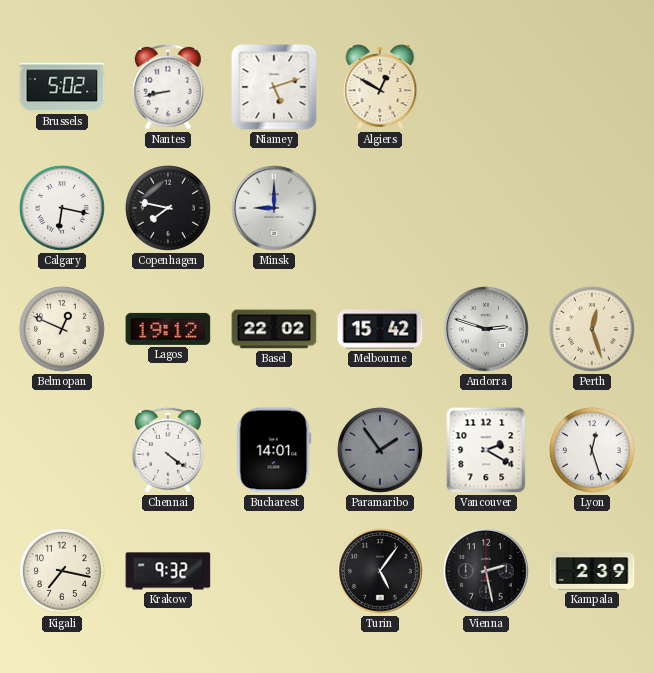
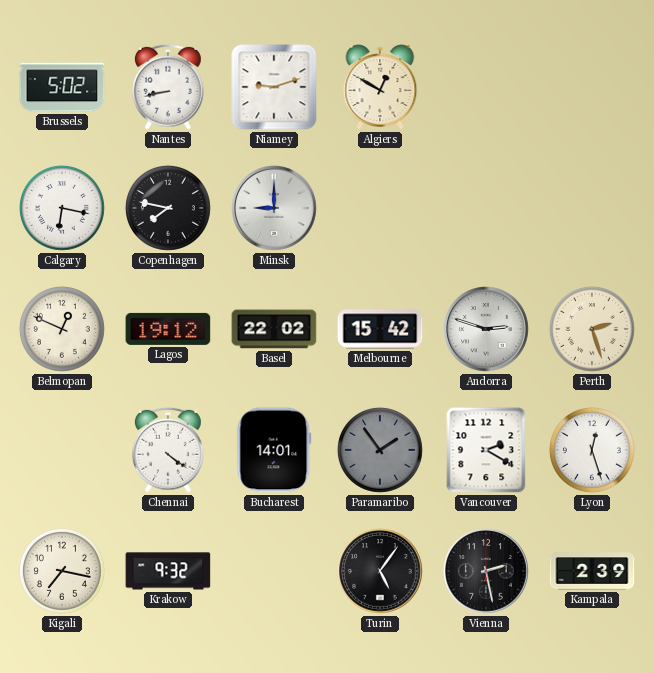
Niamey: 5:12 -> 9:12
Perth: 12:27 -> 2:27
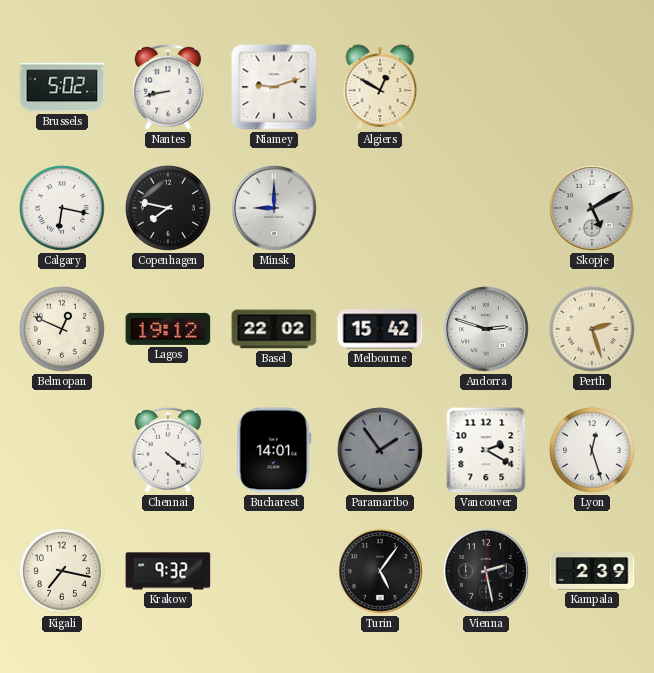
Skopje: none -> 5:10
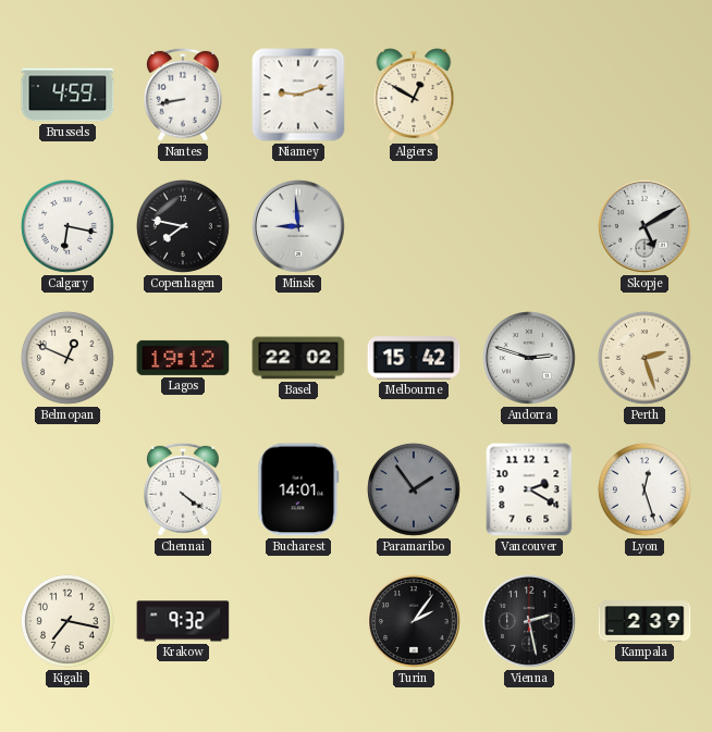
Brussels: 5:02 -> 4:59
Minsk: 9:00 -> 8:59
Turin: 5:06 -> 2:06
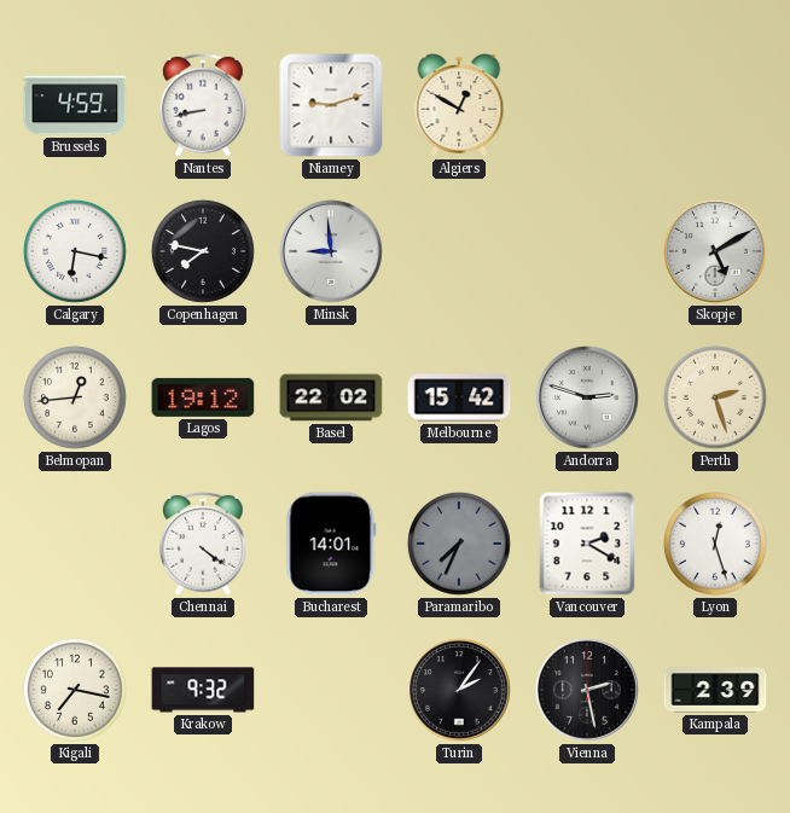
Belmopan: 12:49 -> 12:44
Paramaribo: 1:54 -> 7:34
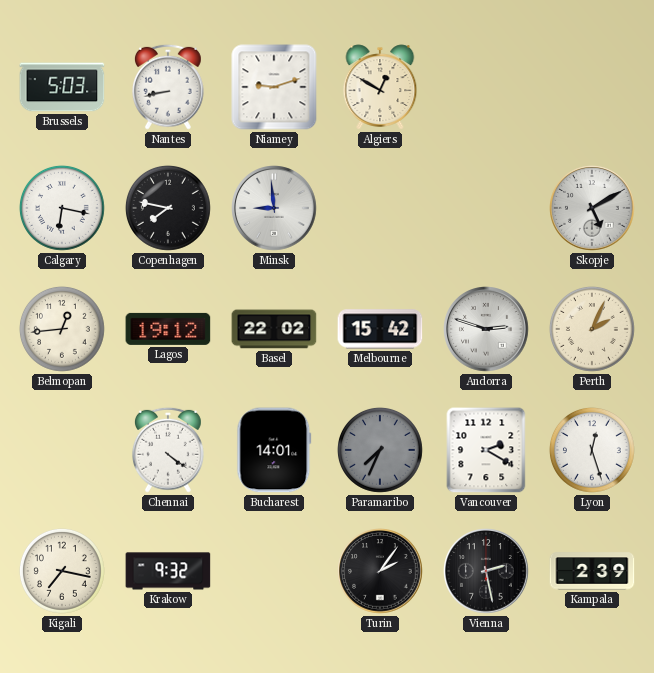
Brussels: 4:59 -> 5:03
Perth: 2:27 -> 2:04
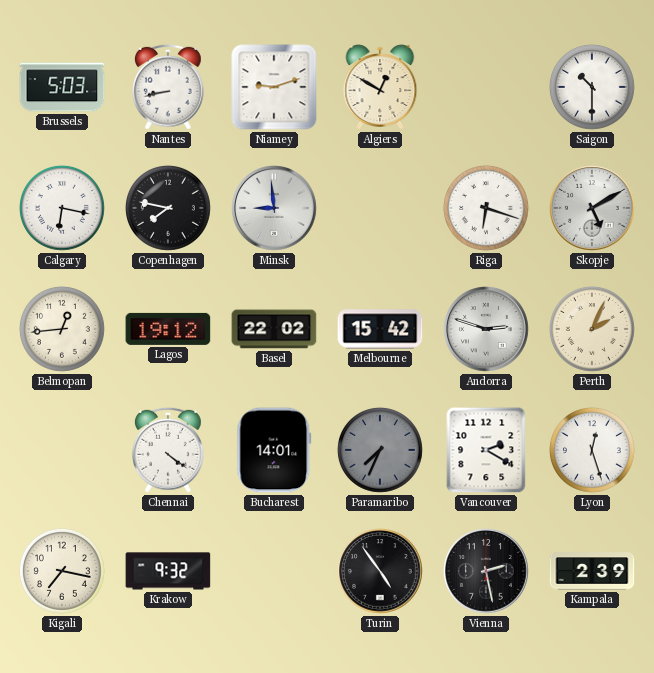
Saigon: none -> 10:30
Riga: none -> 6:18
Turin: 2:06 -> 4:54
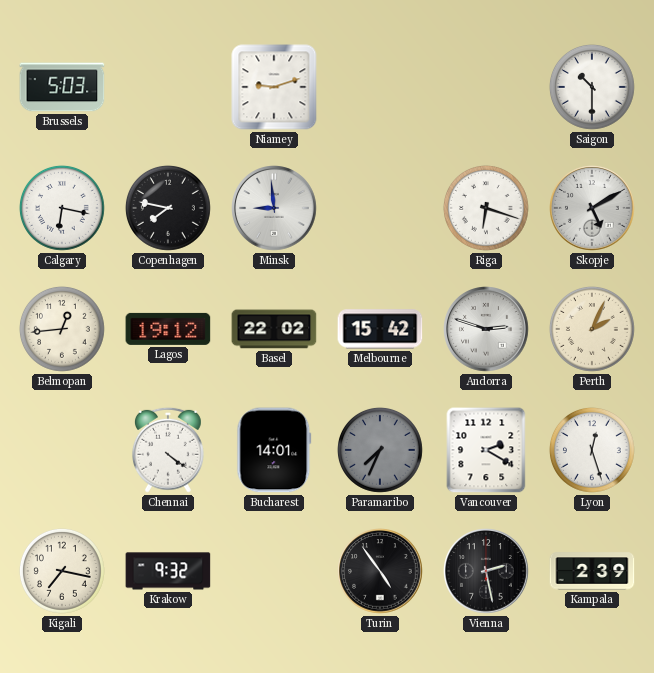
Nantes: 8:43 -> none
Algiers: 12:50 -> none
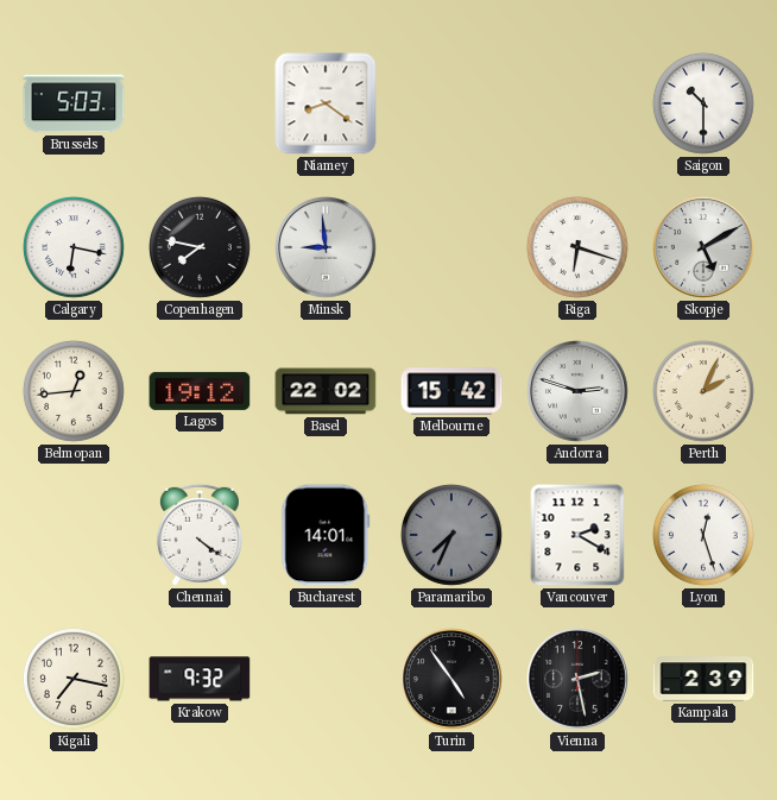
Niamey: 9:12 -> 8:21
